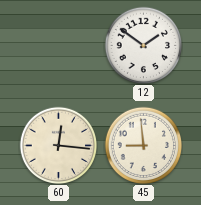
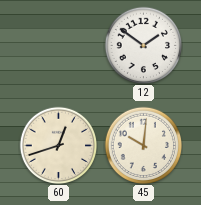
60: 12:16 -> 12:42
45: 8:59 -> 10:01
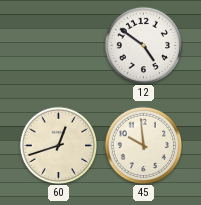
12: 1:51 -> 4:51
45: 10:01 -> 9:59
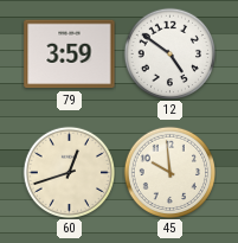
79: none -> 3:59
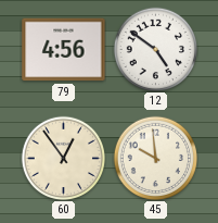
79: 3:59 -> 4:56
60: 12:42 -> 12:54
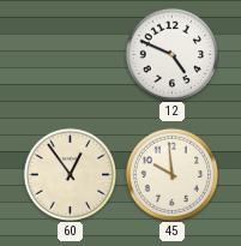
79: 4:56 -> none
12: 4:51 -> 4:49
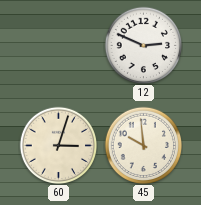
12: 4:49 -> 2:49
60: 12:54 -> 3:03
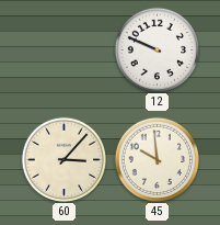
12: 2:49 -> 9:49
60: 3:03 -> 3:07
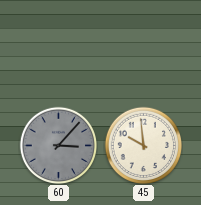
12: 9:49 -> none
60 dial: cream -> grey
